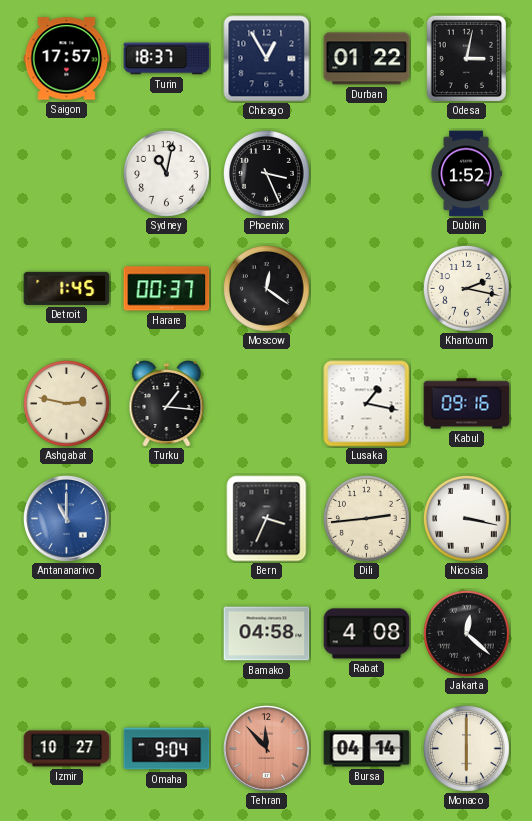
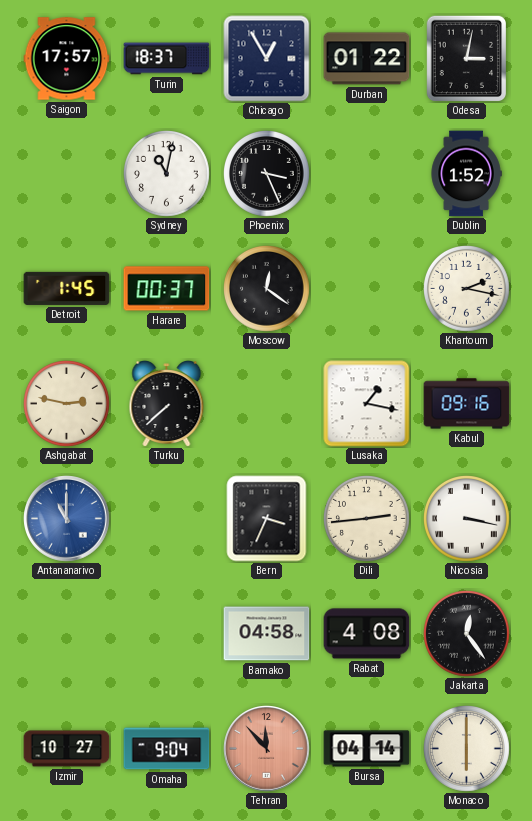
Turku: 1:16 -> 7:38
Jakarta: 12:22 -> 12:24
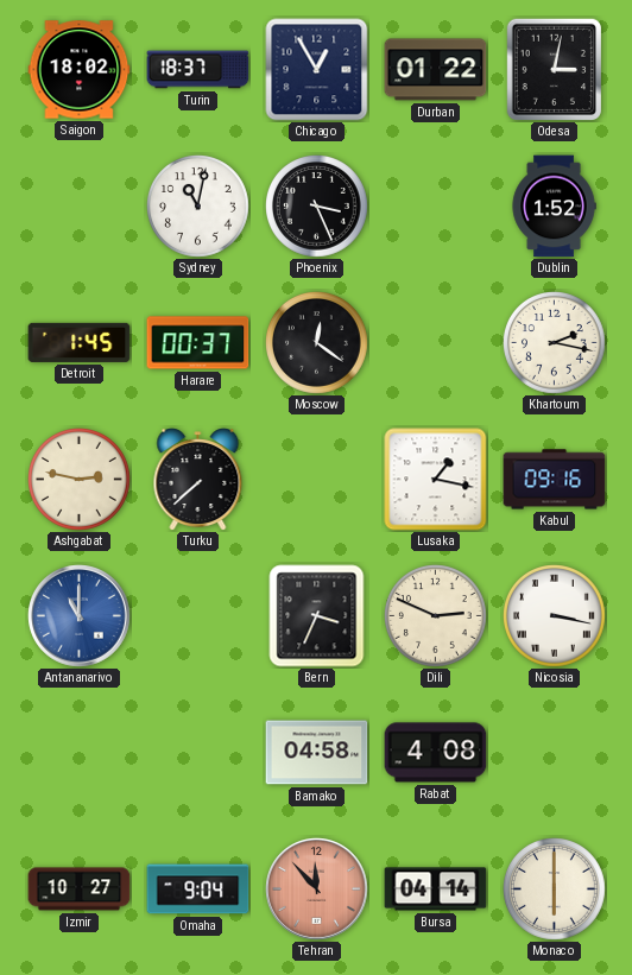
Saigon: 17:57 -> 18:02
Dili: 2:44 -> 2:49
Jakarta: 12:24 -> none
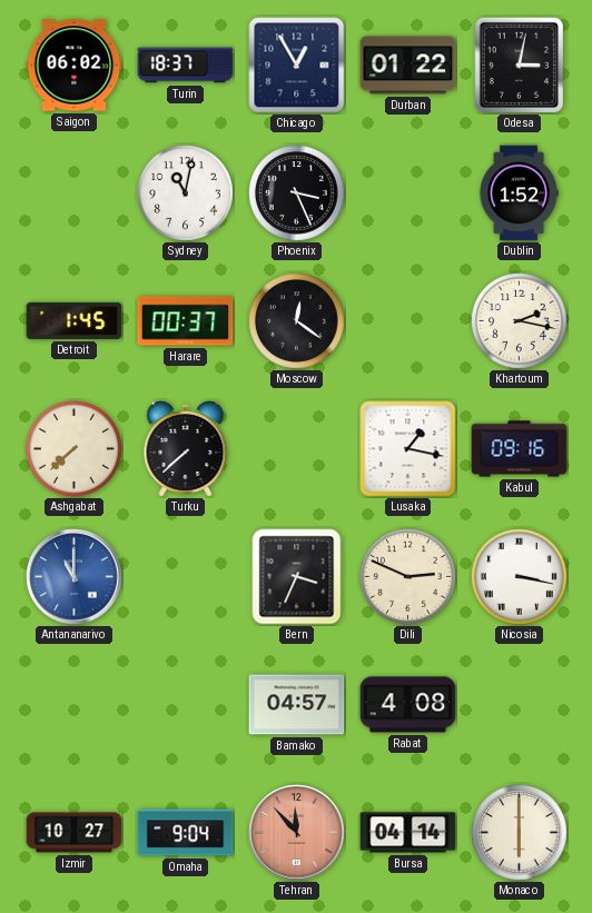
Saigon: 18:02 -> 06:02
Ashgabat: 2:47 -> 7:38
Bamako: 04:58 -> 04:57
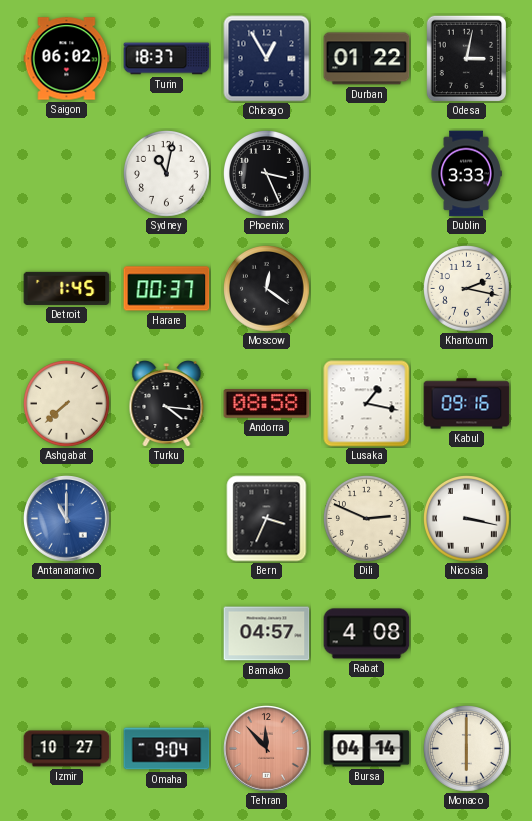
Dublin: 1:52 -> 3:33
Turku: 7:38 -> 4:16
Andorra: none -> 08:58
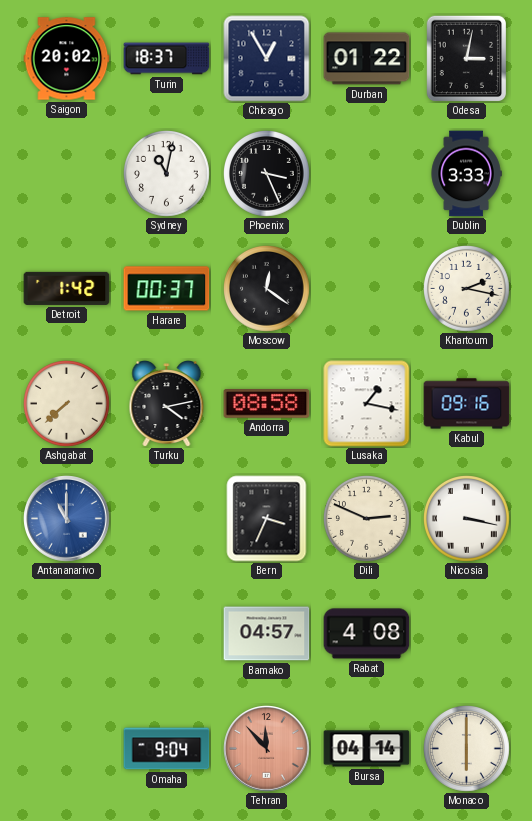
Saigon: 06:02 -> 20:02
Detroit: 1:45 -> 1:42
Turku: 4:16 -> 4:13
Izmir: 10:27 -> none
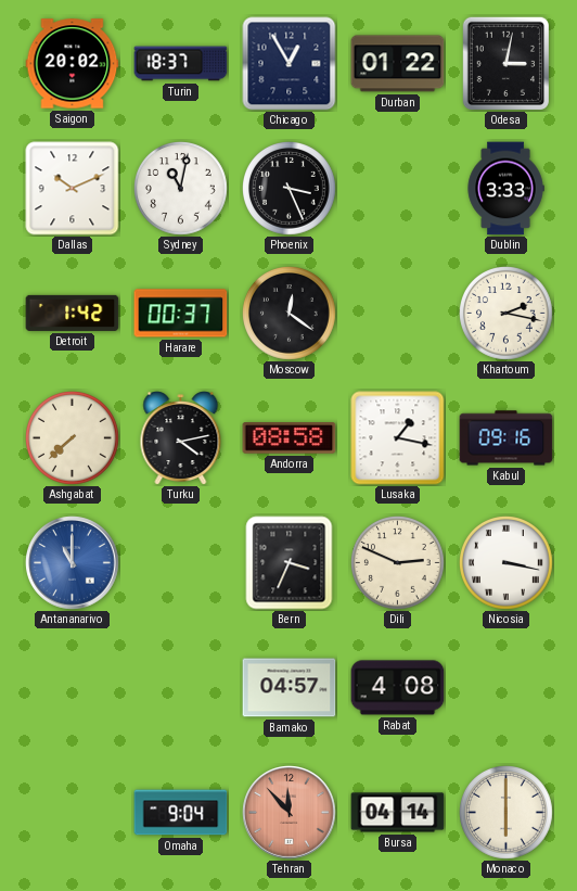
Dallas: none -> 10:11
